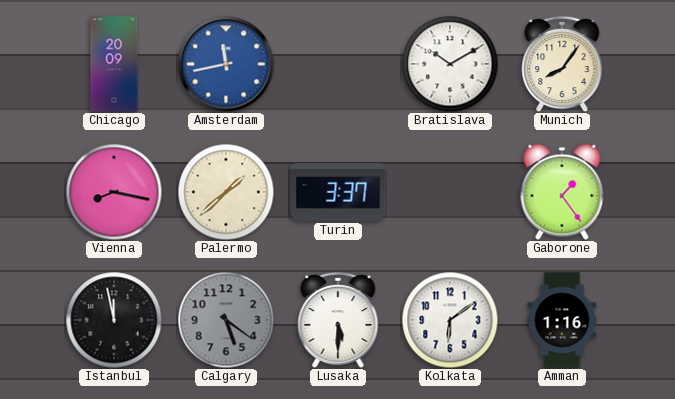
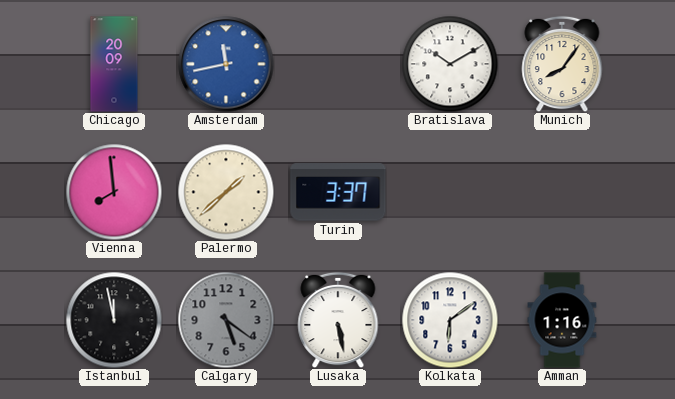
Vienna: 8:17 -> 7:59
Gaborone: 1:24 -> none
Lusaka: 5:30 -> 5:28
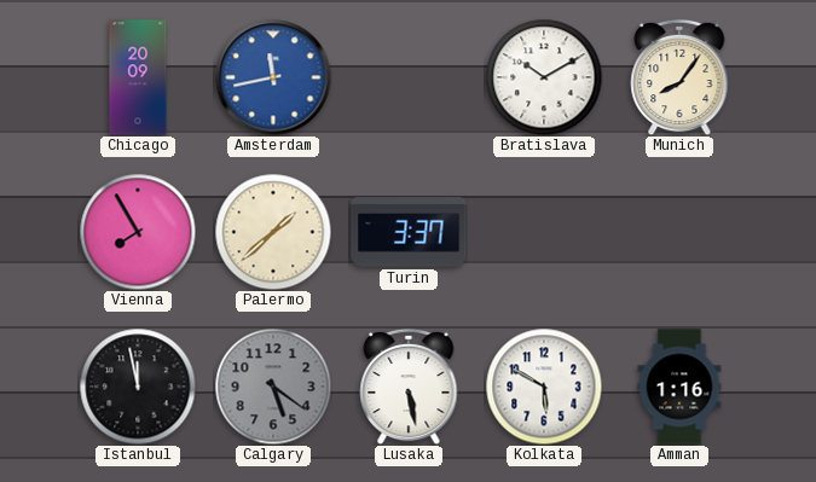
Vienna: 7:59 -> 7:55
Kolkata: 6:09 -> 5:50
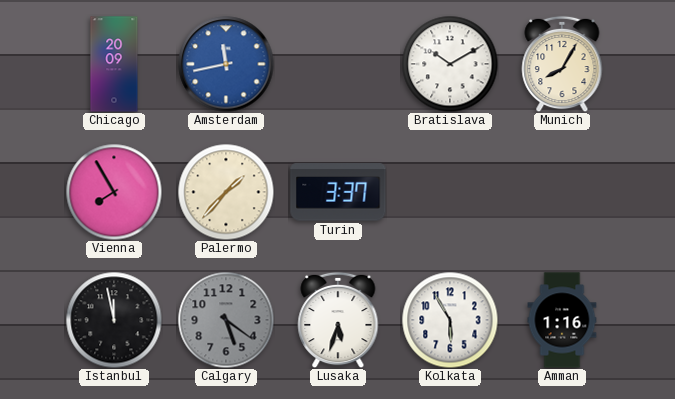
Munich: 8:06 -> 8:05
Palermo: 1:38 -> 1:37
Lusaka: 5:28 -> 5:33
Kolkata: 5:50 -> 5:55
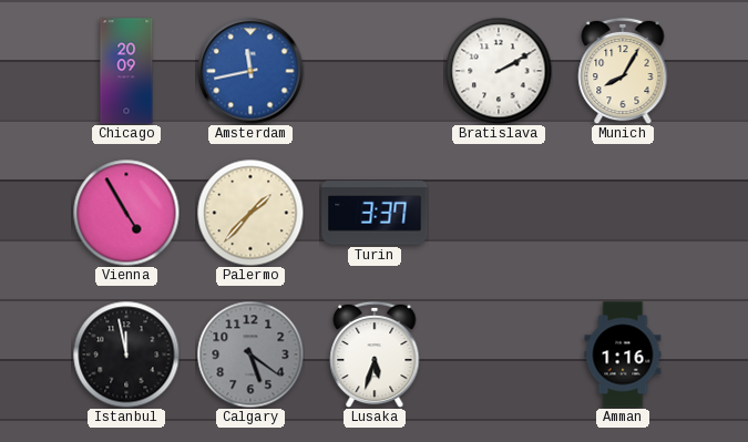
Bratislava: 10:10 -> 2:10
Vienna: 7:55 -> 4:55
Kolkata: 5:55 -> none
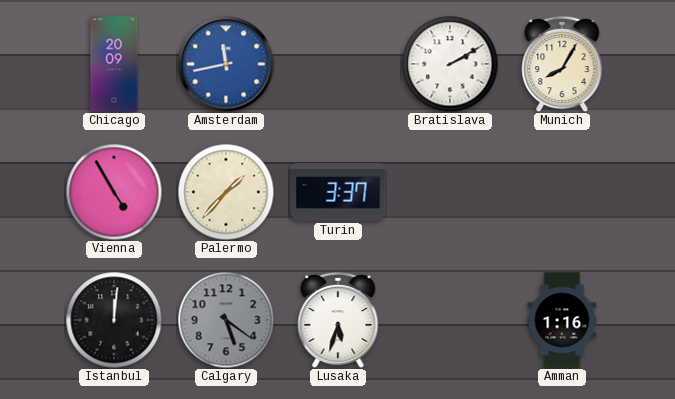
Istanbul: 11:58 -> 12:01
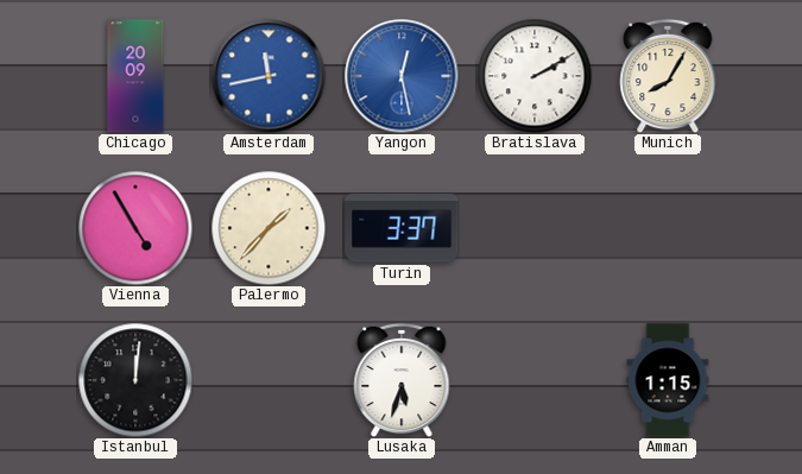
Yangon: none -> 12:28
Calgary: 5:21 -> none
Amman: 1:16 -> 1:15
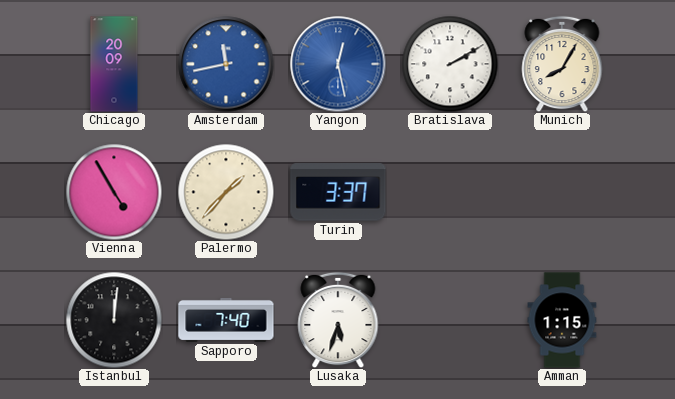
Sapporo: none -> 7:40
